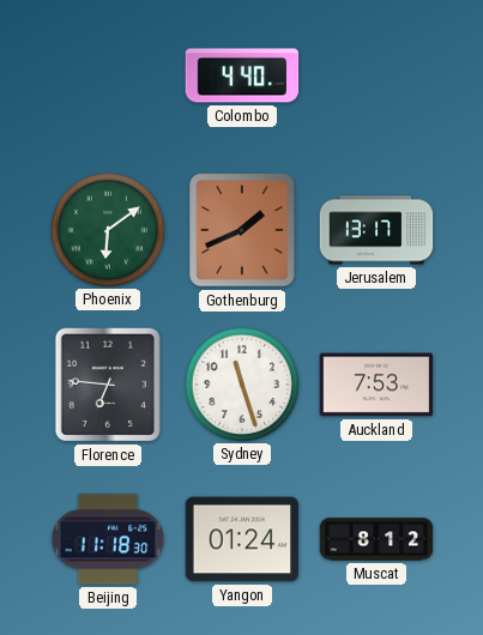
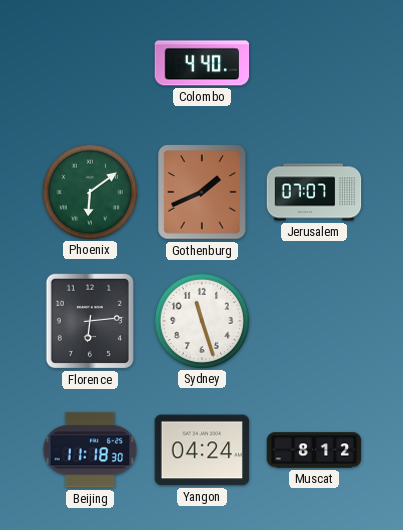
Jerusalem: 13:17 -> 07:07
Florence: 6:46 -> 6:14
Auckland: 7:53 -> none
Yangon: 01:24 -> 04:24
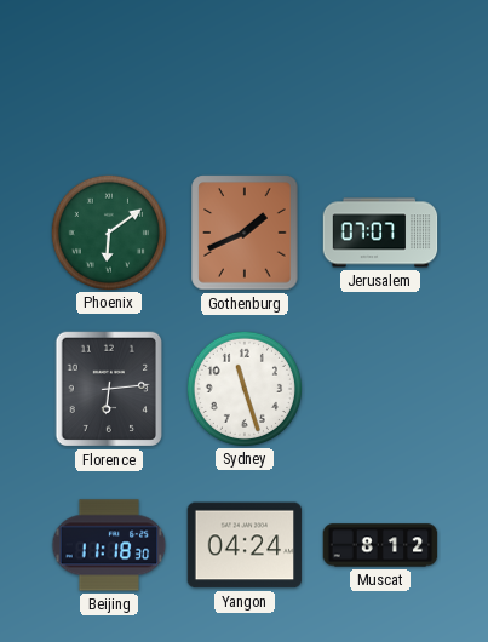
Colombo: 4:40 -> none
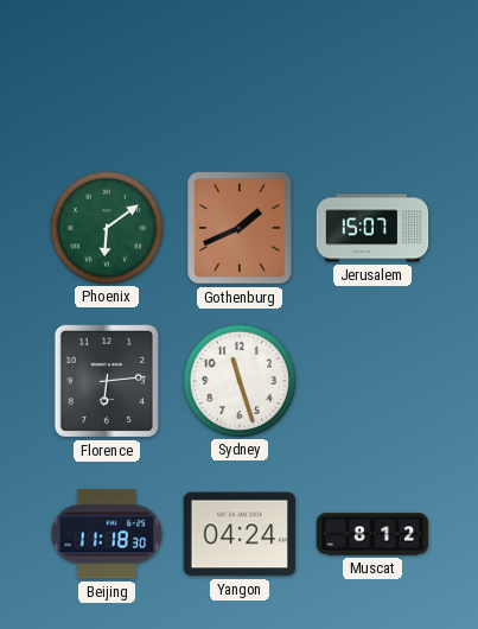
Jerusalem: 07:07 -> 15:07
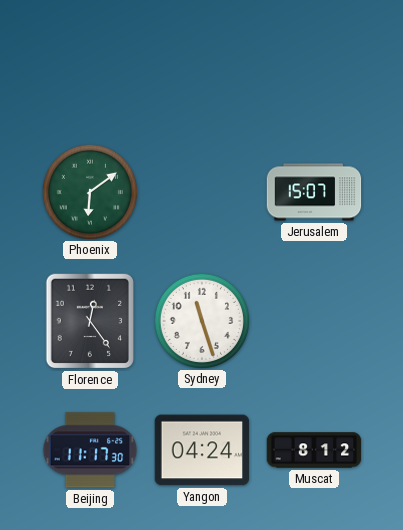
Gothenburg: 1:41 -> none
Florence: 6:14 -> 12:24
Beijing: 11:18 -> 11:17
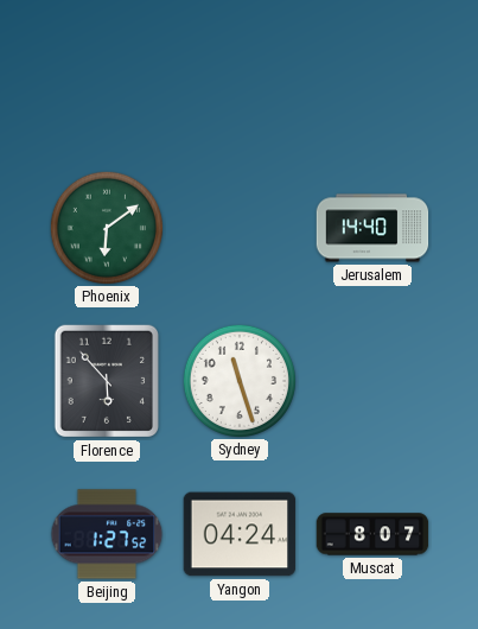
Jerusalem: 15:07 -> 14:40
Florence: 12:24 -> 5:53
Beijing: 11:17 -> 1:27
Muscat: 8:12 -> 8:07
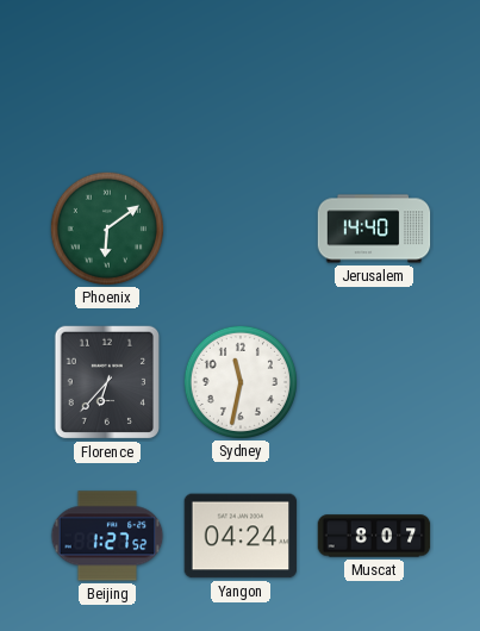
Florence: 5:53 -> 6:37
Sydney: 11:27 -> 11:32
